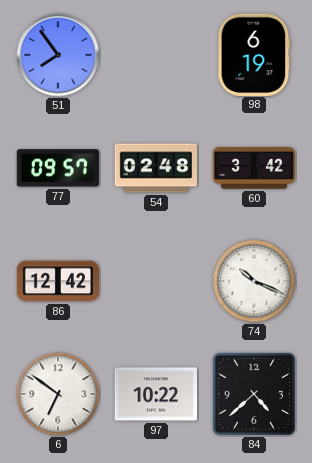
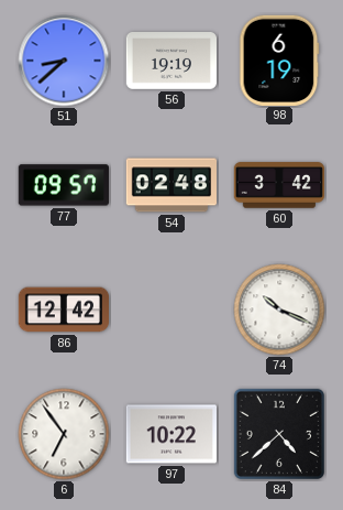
51: 7:54 -> 8:38
56: none -> 19:19
6: 6:51 -> 6:54
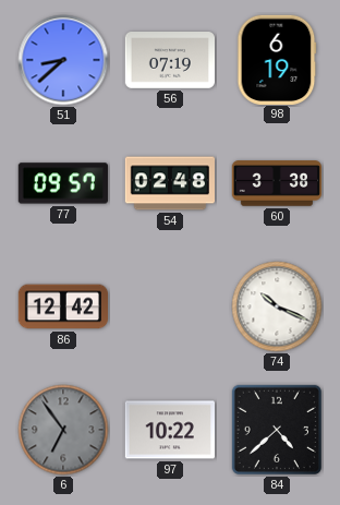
56: 19:19 -> 07:19
60: 3:42 -> 3:38
6 dial: white -> grey
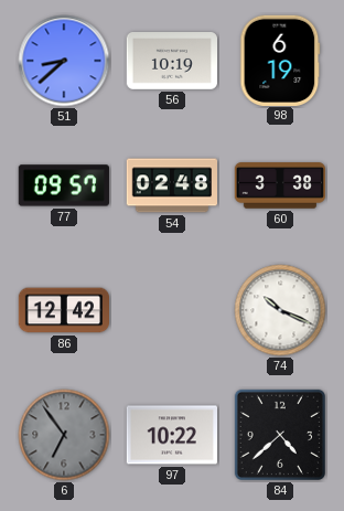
56: 07:19 -> 10:19
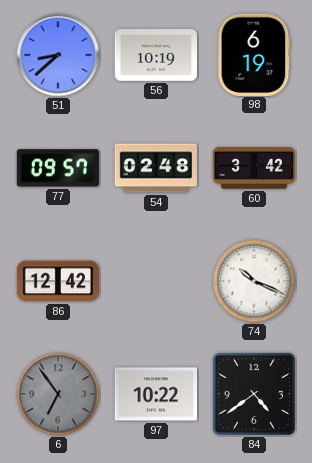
60: 3:38 -> 3:42
84: 4:38 -> 4:39
